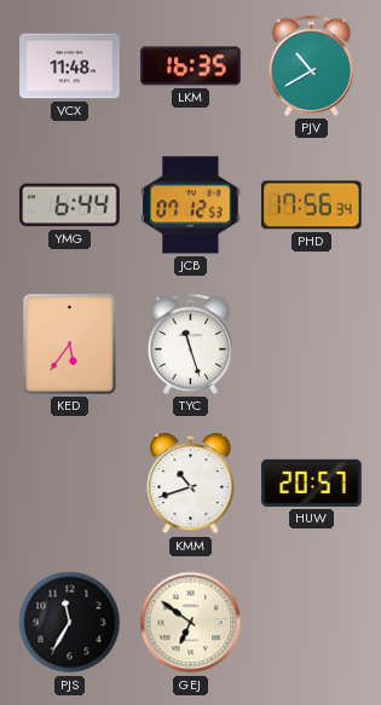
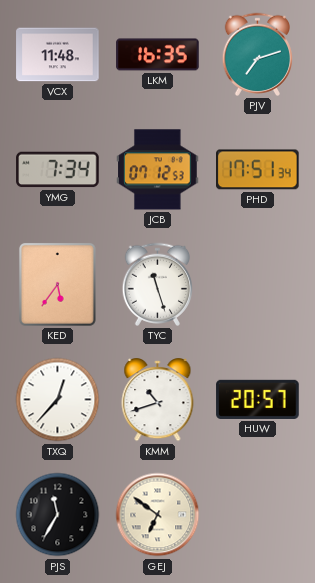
PJV: 10:40 -> 7:12
YMG: 6:44 -> 7:34
PHD: 17:56 -> 17:51
TXQ: none -> 12:37
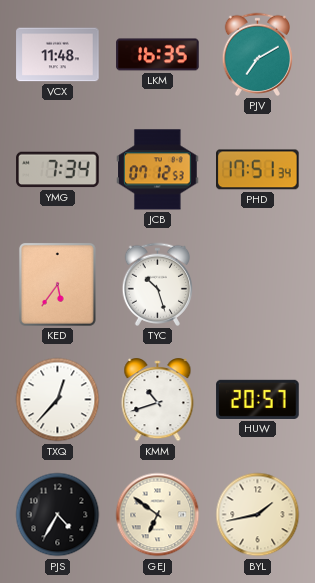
PJV: 7:12 -> 7:10
TYC: 11:27 -> 10:27
PJS: 11:35 -> 4:35
BYL: none -> 1:43
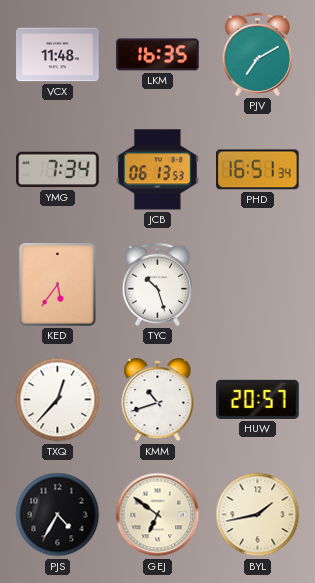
JCB: 07:12 -> 06:13
PHD: 17:51 -> 16:51
